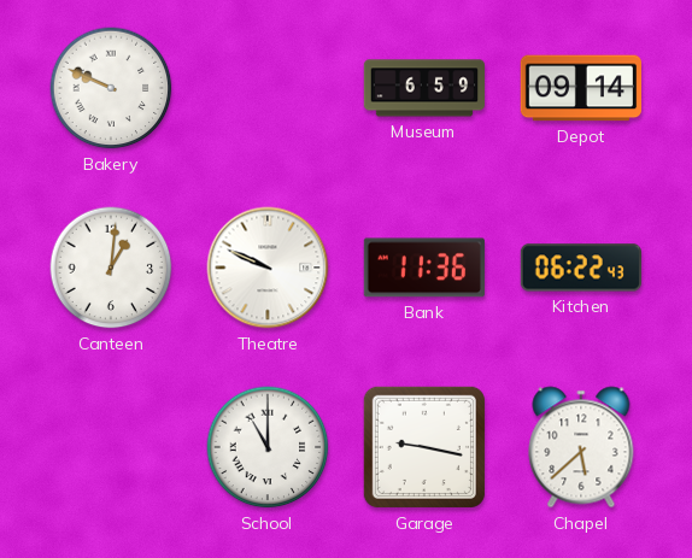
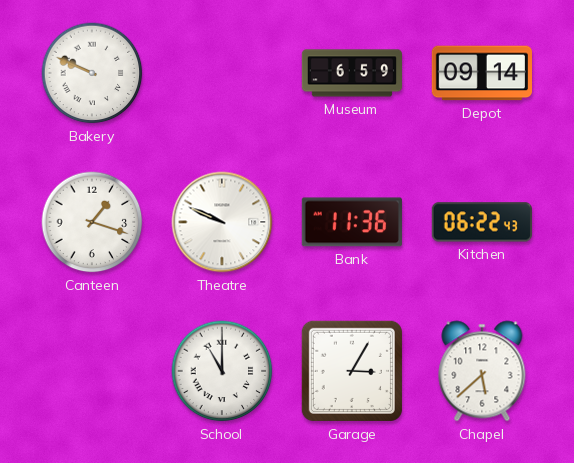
Canteen: 1:01 -> 1:18
Garage: 9:17 -> 3:05
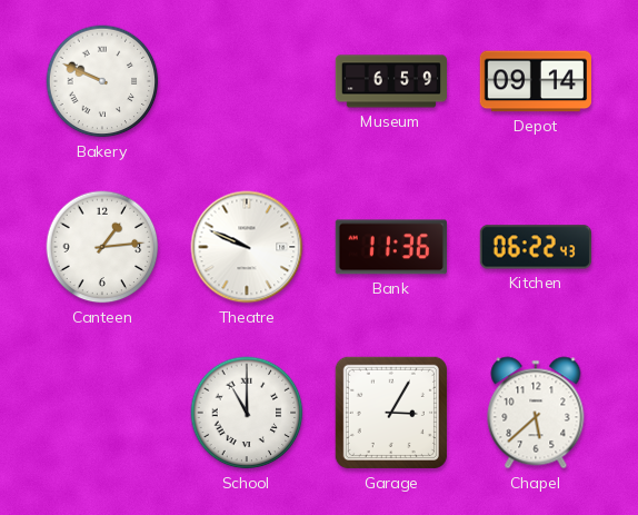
Canteen: 1:18 -> 1:14
